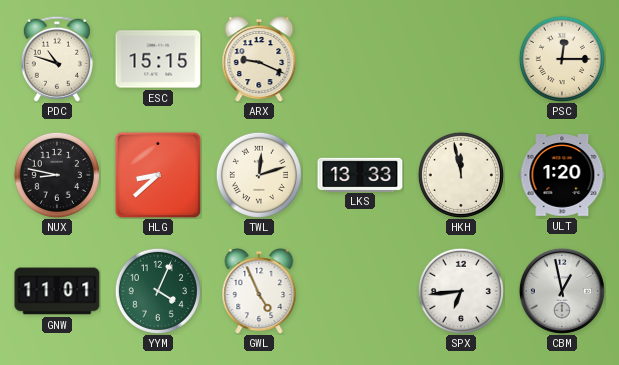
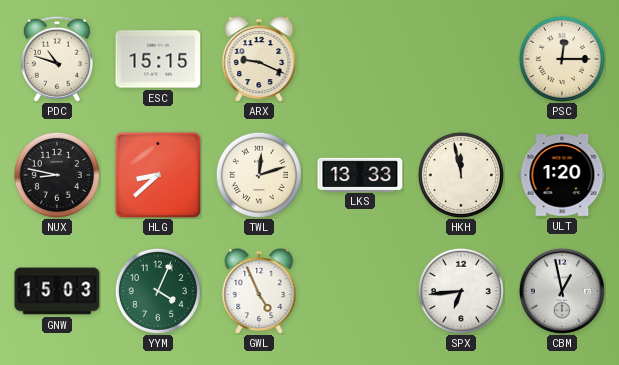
GNW: 11:01 -> 15:03
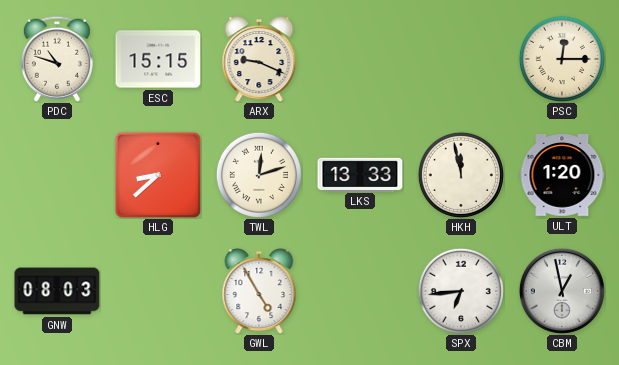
NUX: 8:47 -> none
GNW: 15:03 -> 08:03
YYM: 4:04 -> none
GWL: 4:56 -> 4:55
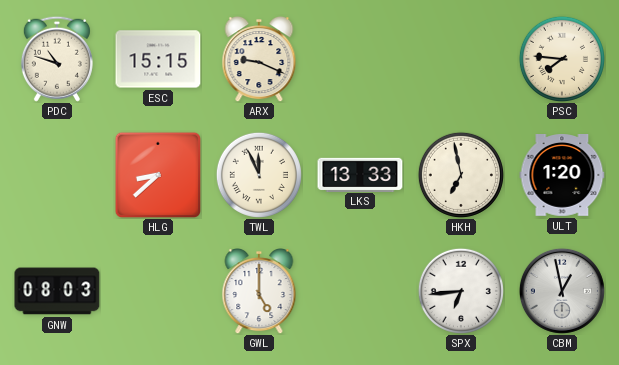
PSC: 12:15 -> 7:46
TWL: 12:12 -> 11:56
HKH: 11:58 -> 6:58
GWL: 4:55 -> 5:00
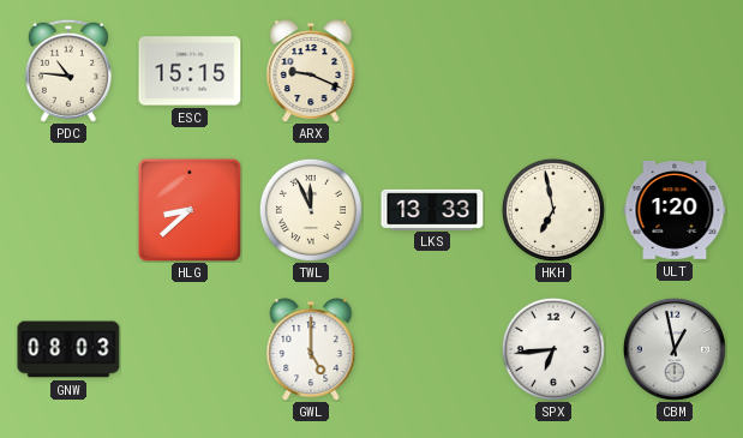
PDC: 10:48 -> 10:46
PSC: 7:46 -> none
